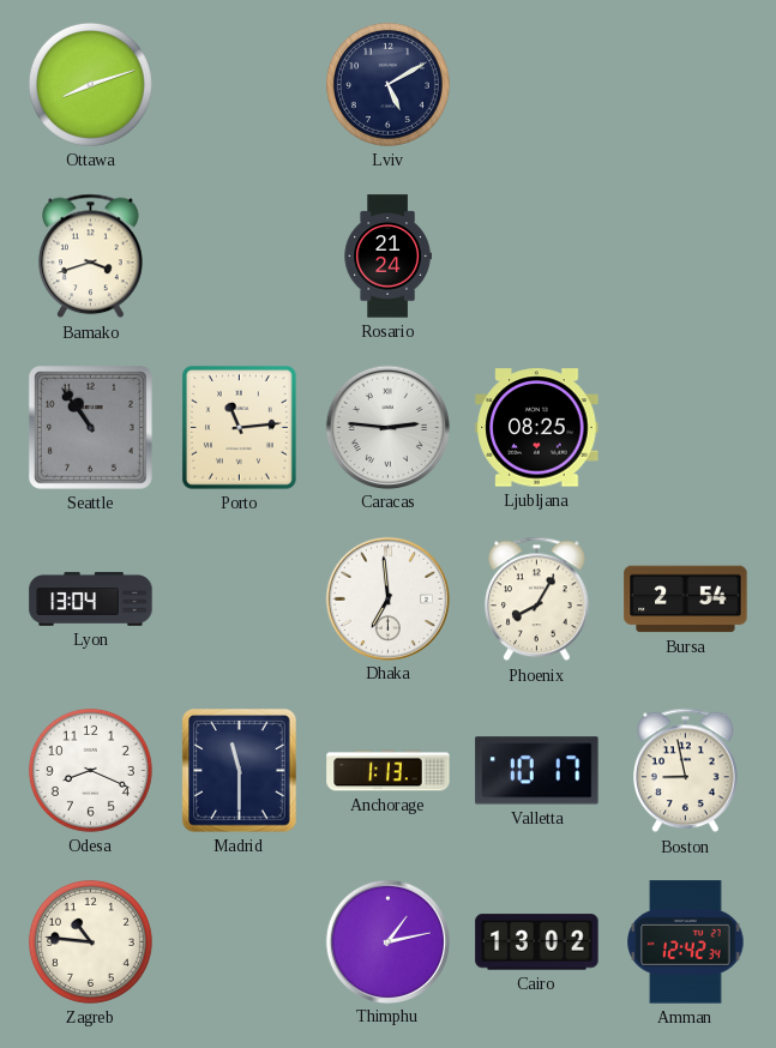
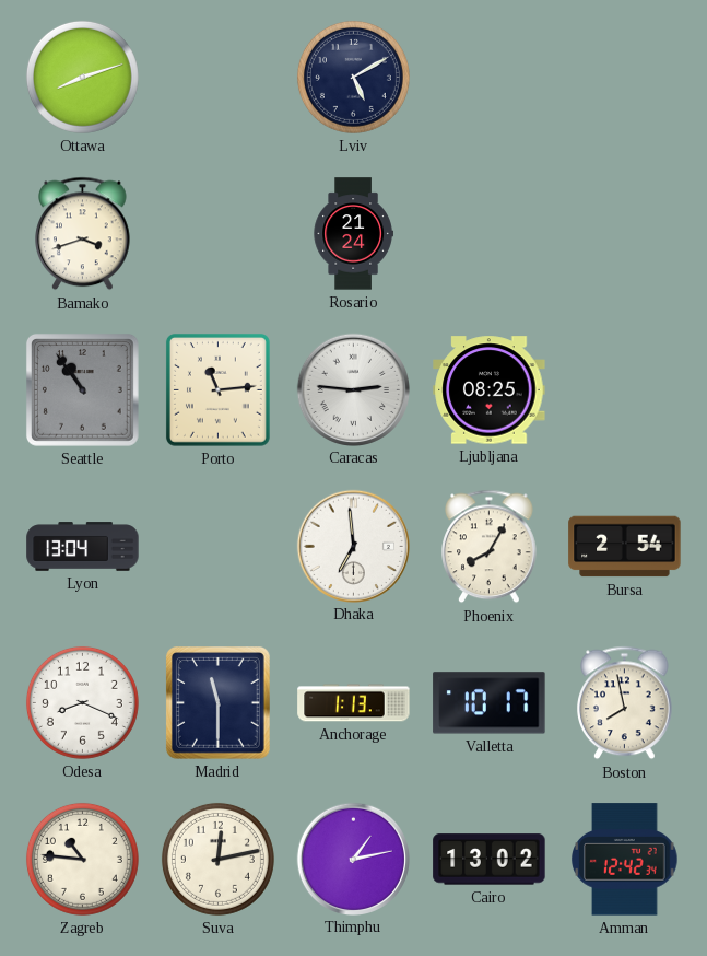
Boston: 8:58 -> 7:58
Suva: none -> 12:13
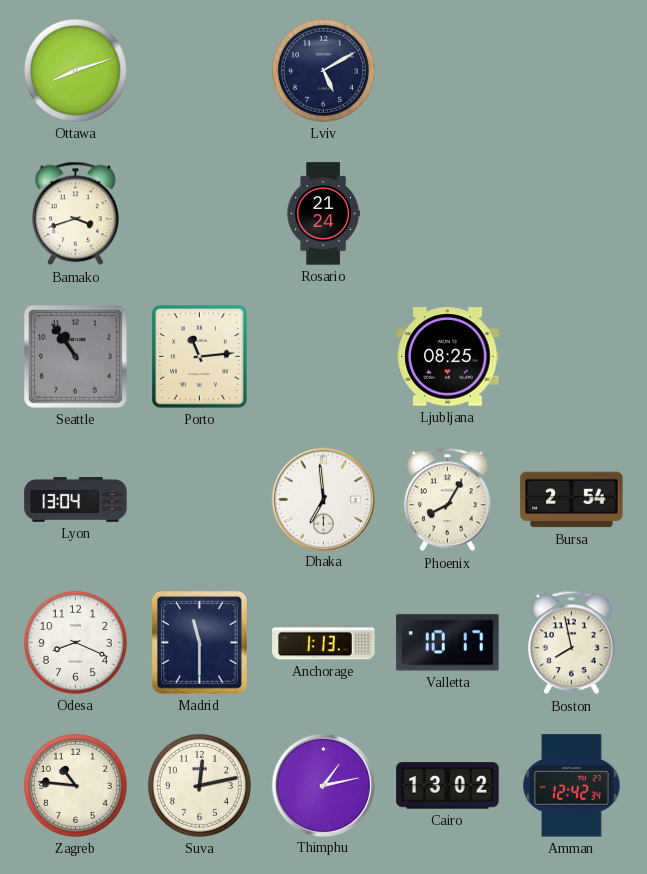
Caracas: 2:46 -> none
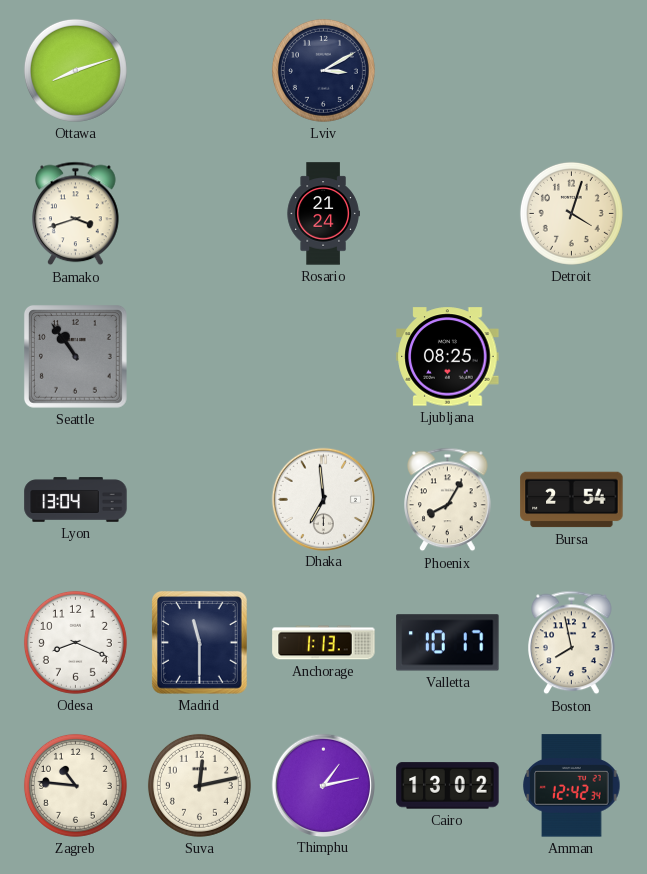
Lviv: 5:10 -> 3:10
Detroit: none -> 4:03
Porto: 11:14 -> none
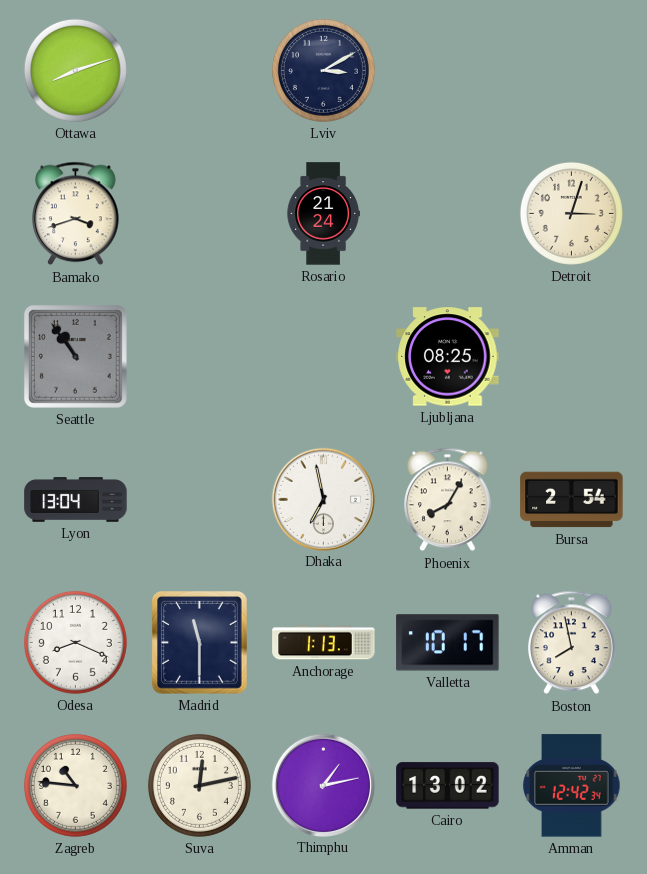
Detroit: 4:03 -> 3:03
Dhaka: 6:59 -> 6:58
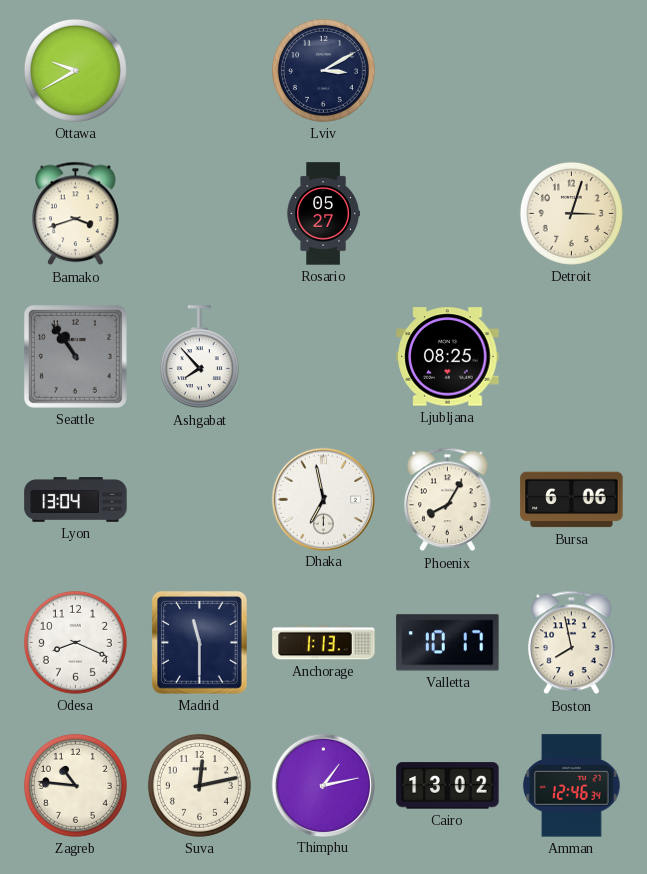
Ottawa: 8:12 -> 9:40
Rosario: 21:24 -> 05:27
Ashgabat: none -> 7:53
Bursa: 2:54 -> 6:06
Amman: 12:42 -> 12:46
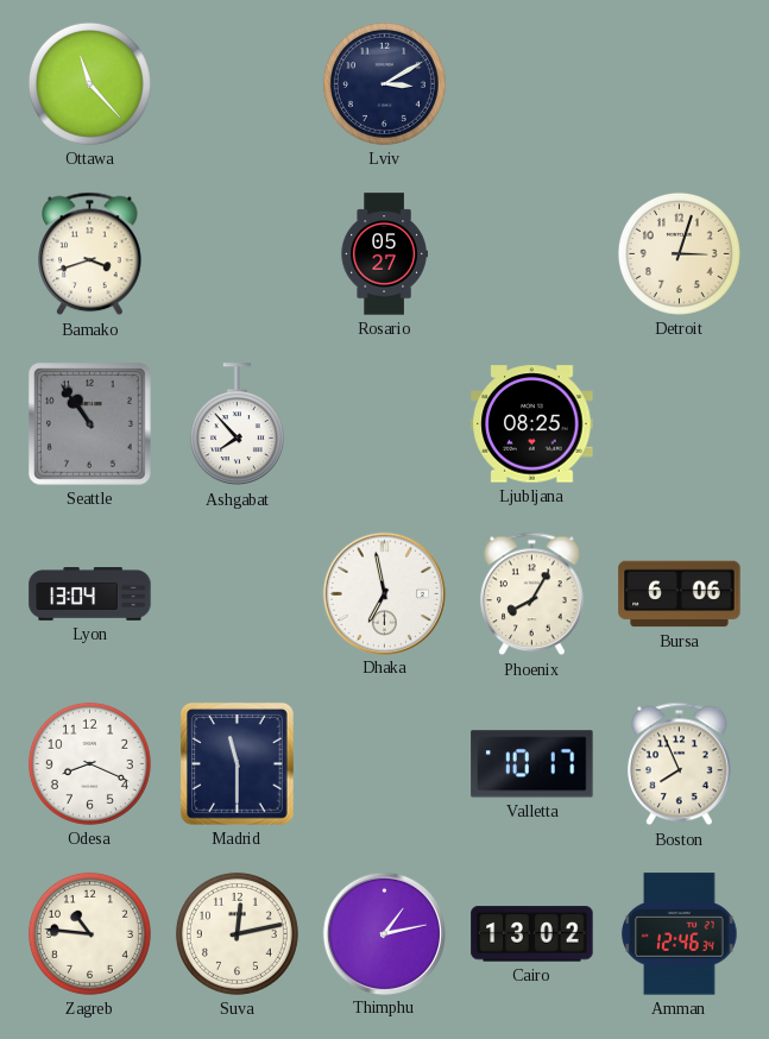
Ottawa: 9:40 -> 11:23
Anchorage: 1:13 -> none
Boston: 7:58 -> 7:56
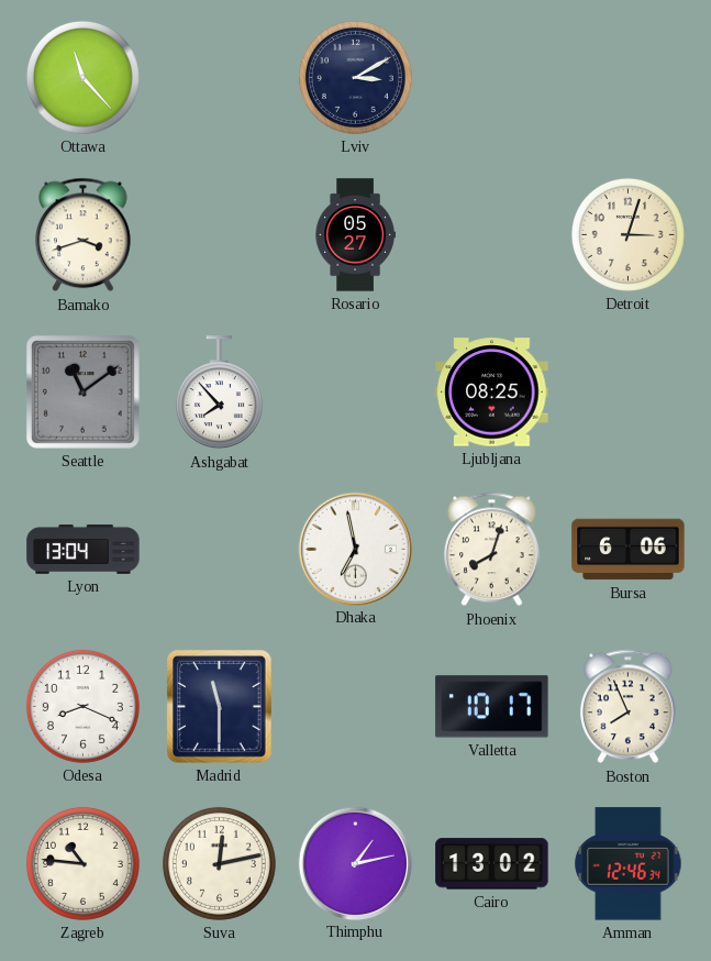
Seattle: 10:54 -> 11:09
Phoenix: 8:05 -> 8:03
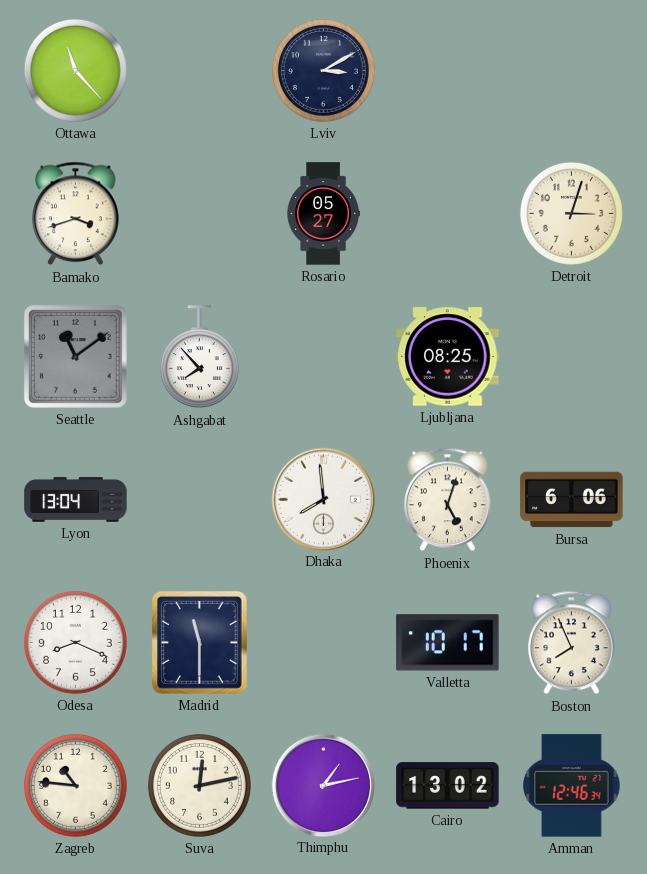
Dhaka: 6:58 -> 7:59
Phoenix: 8:03 -> 5:03
